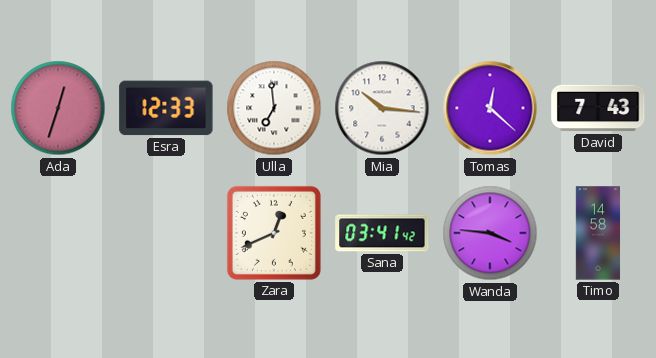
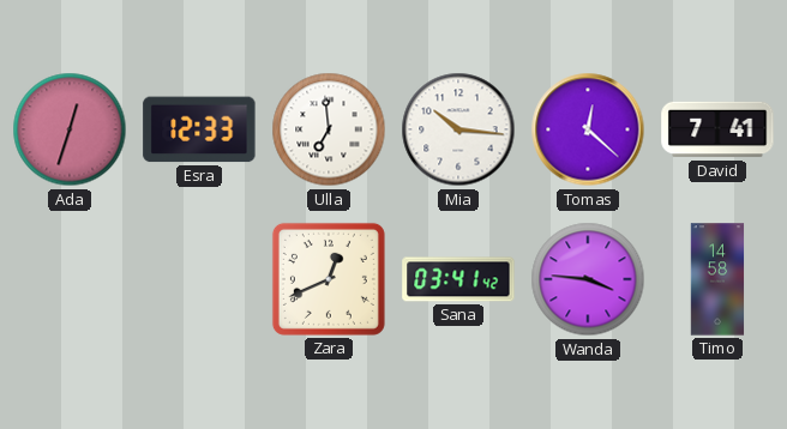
David: 7:43 -> 7:41
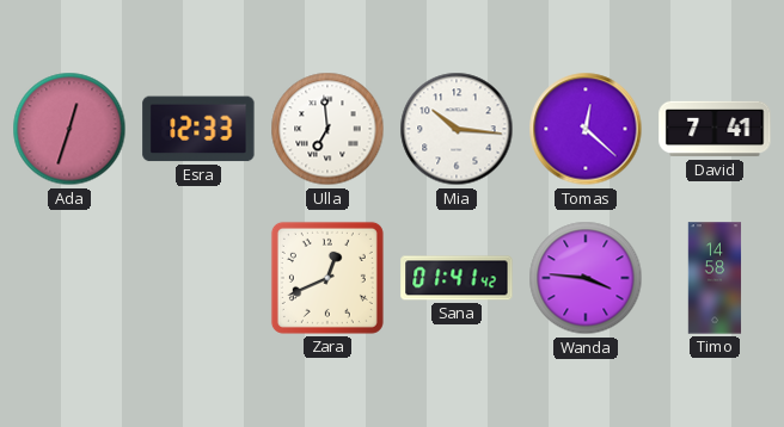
Sana: 03:41 -> 01:41
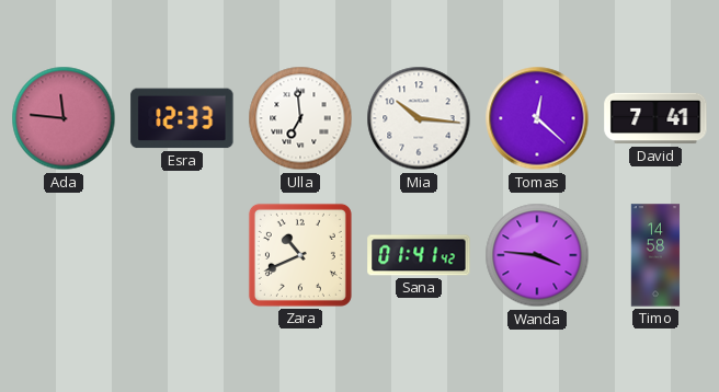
Ada: 12:33 -> 11:46
Zara: 12:41 -> 10:41
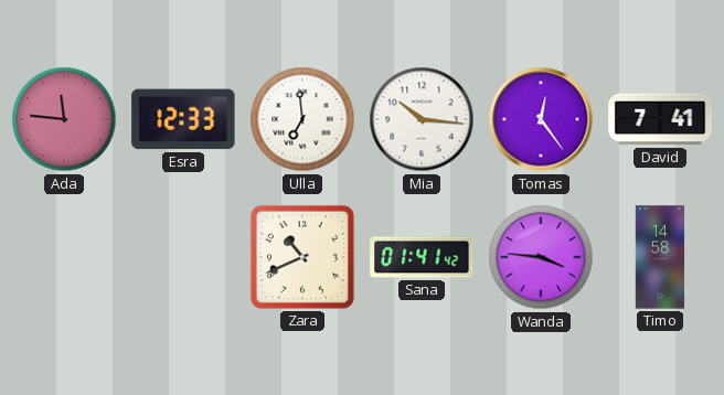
Tomas: 12:22 -> 12:24
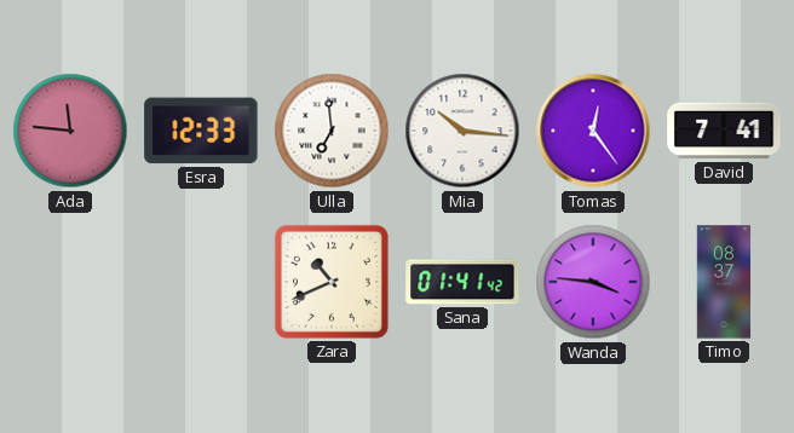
Timo: 14:58 -> 08:37
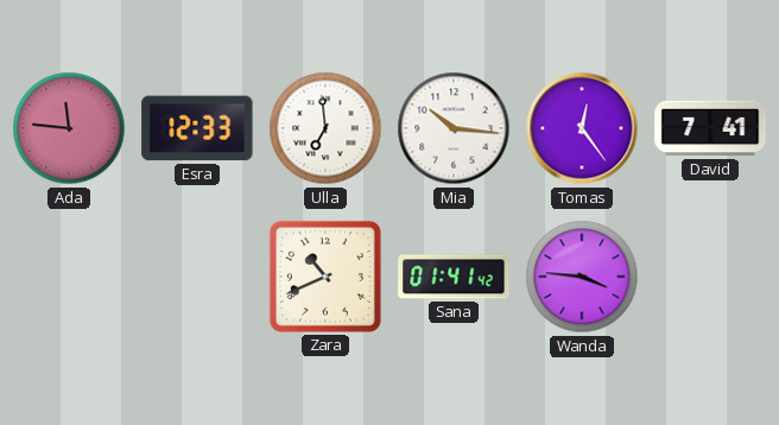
Timo: 08:37 -> none
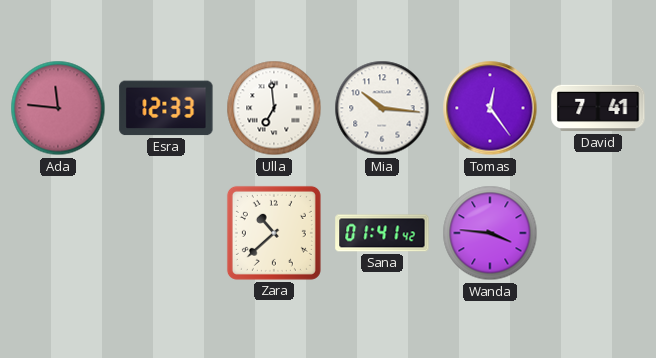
Zara: 10:41 -> 10:38
